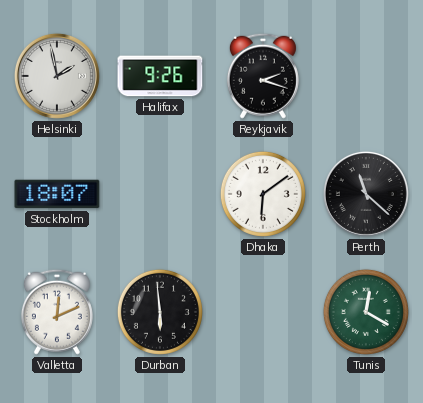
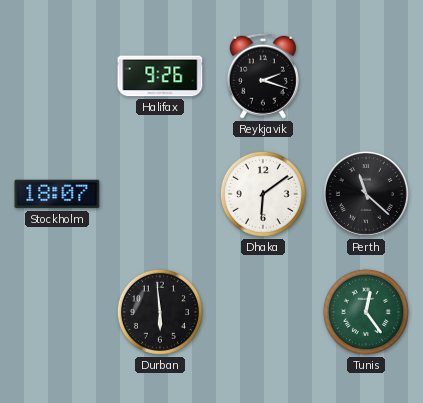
Helsinki: 1:58 -> none
Valletta: 12:11 -> none
Tunis: 12:20 -> 12:24
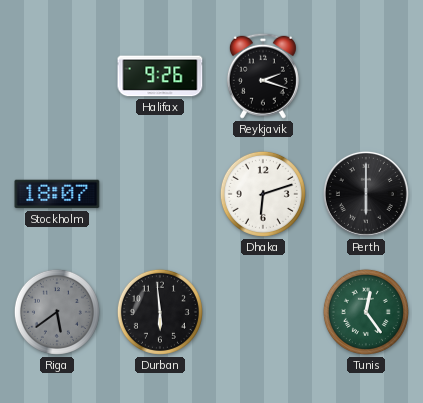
Dhaka: 6:09 -> 6:12
Perth: 11:22 -> 6:00
Riga: none -> 5:39
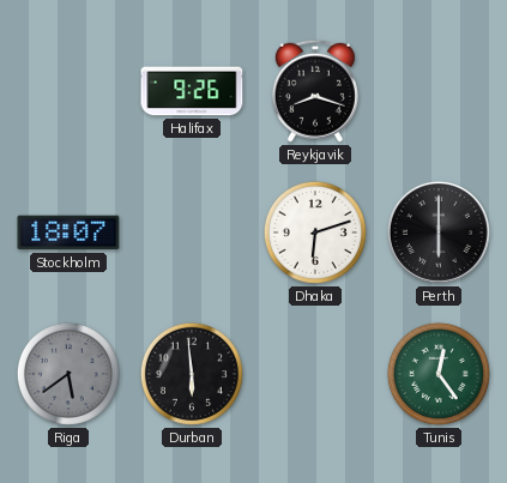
Reykjavik: 2:18 -> 8:18
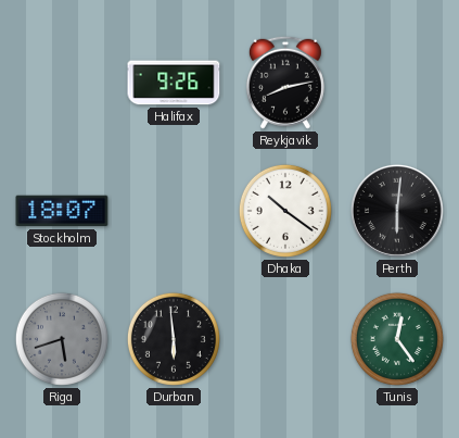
Reykjavik: 8:18 -> 8:13
Dhaka: 6:12 -> 10:21
Perth: 6:00 -> 6:01
Riga: 5:39 -> 5:42
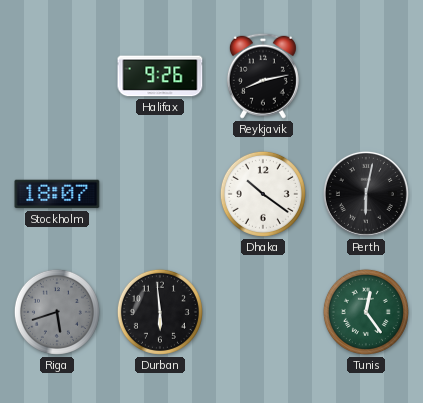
Perth: 6:01 -> 6:02
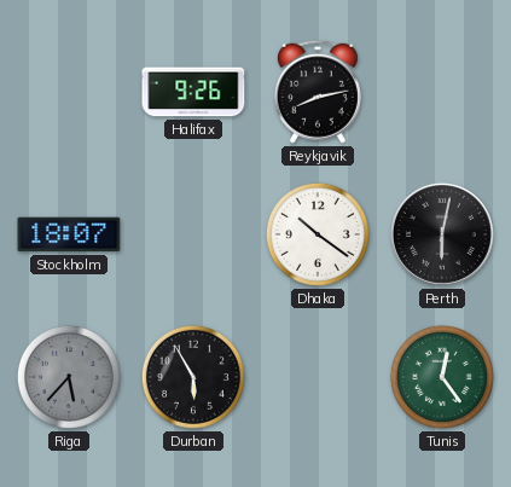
Riga: 5:42 -> 5:37
Durban: 5:59 -> 5:55
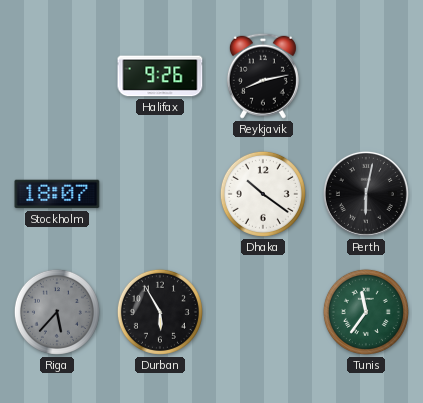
Tunis: 12:24 -> 11:36
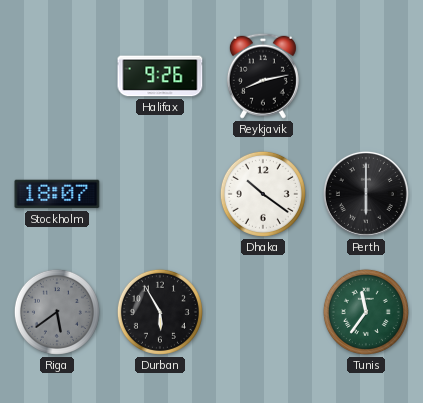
Perth: 6:02 -> 6:00
Riga: 5:37 -> 5:39
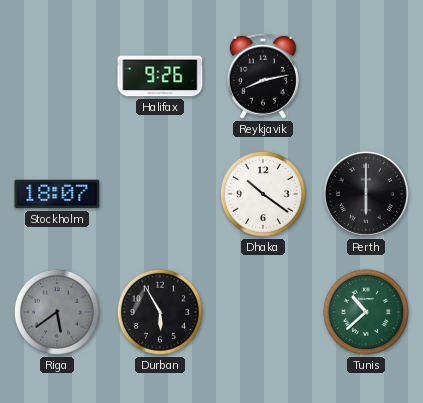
Tunis: 11:36 -> 10:38
